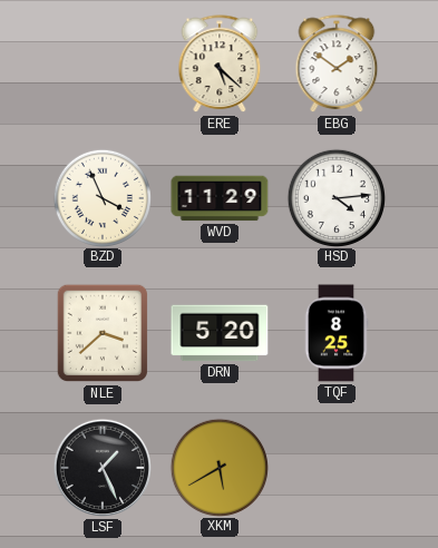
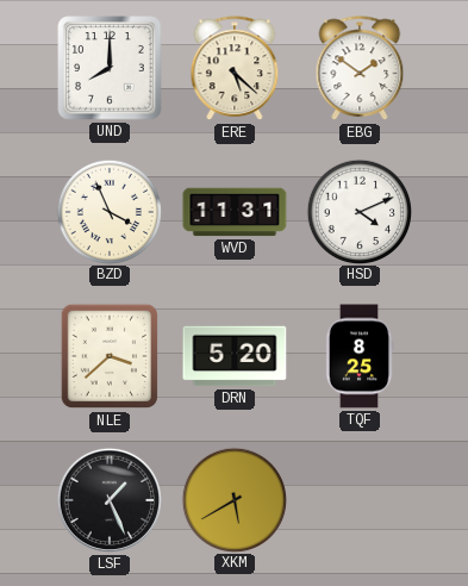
UND: none -> 8:00
WVD: 11:29 -> 11:31
HSD: 4:14 -> 4:11
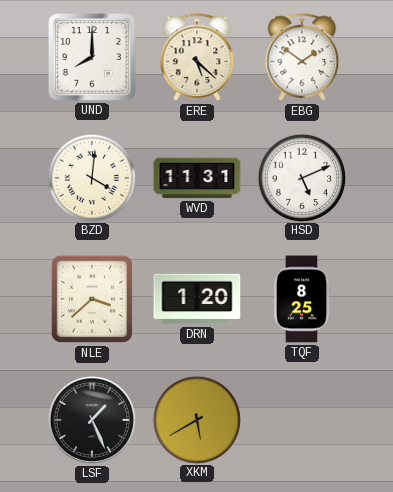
BZD: 3:56 -> 4:01
HSD: 4:11 -> 5:11
DRN: 5:20 -> 1:20
